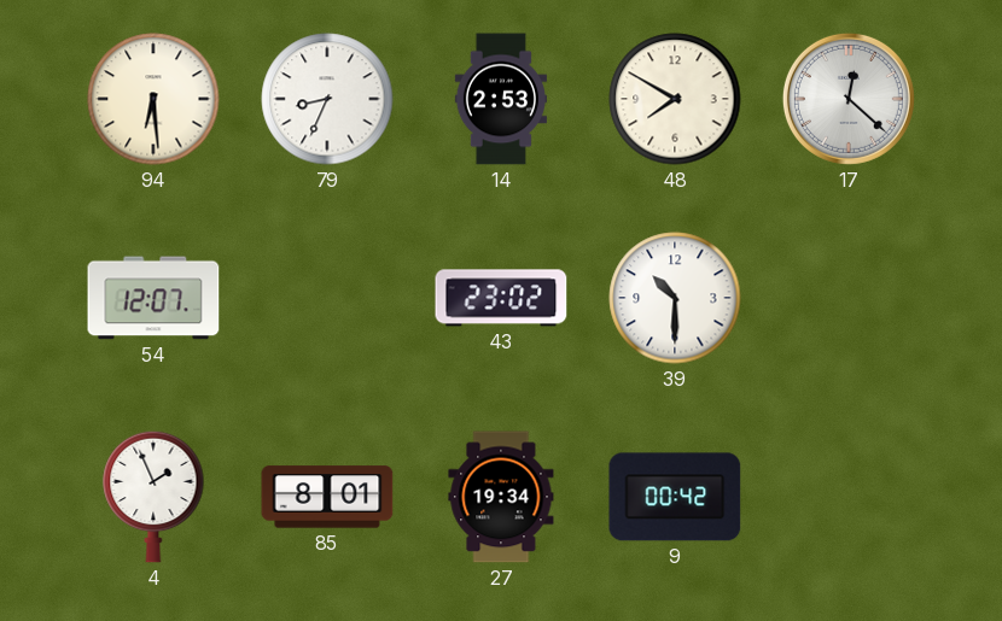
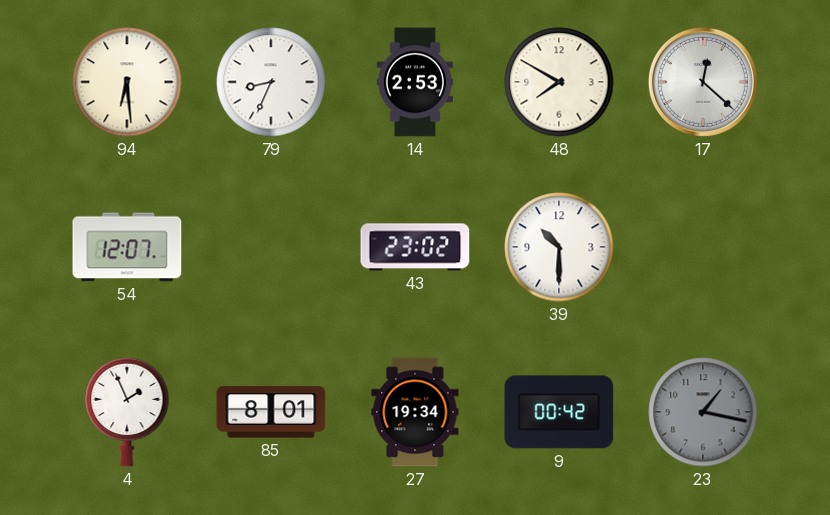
23: none -> 1:17
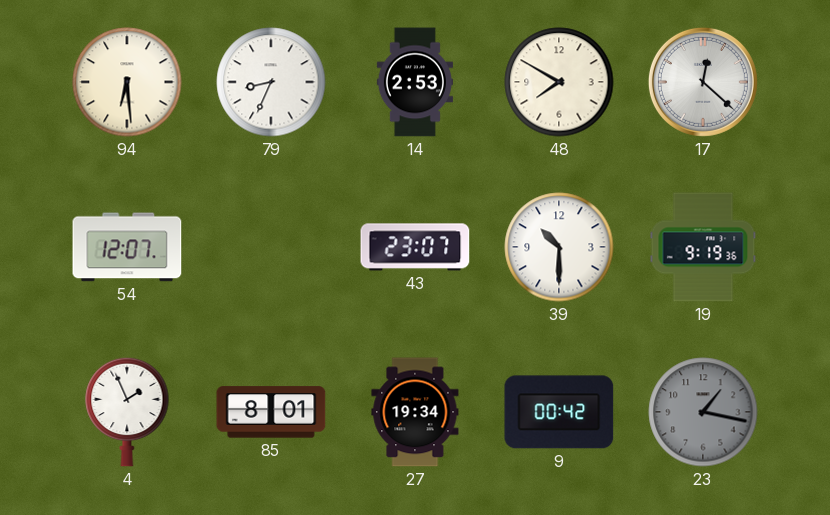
43: 23:02 -> 23:07
19: none -> 9:19
